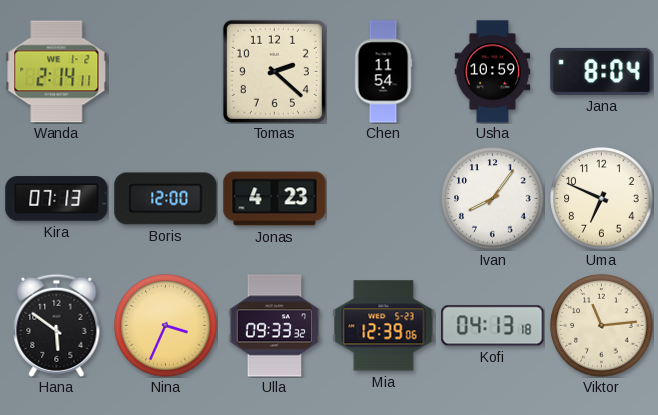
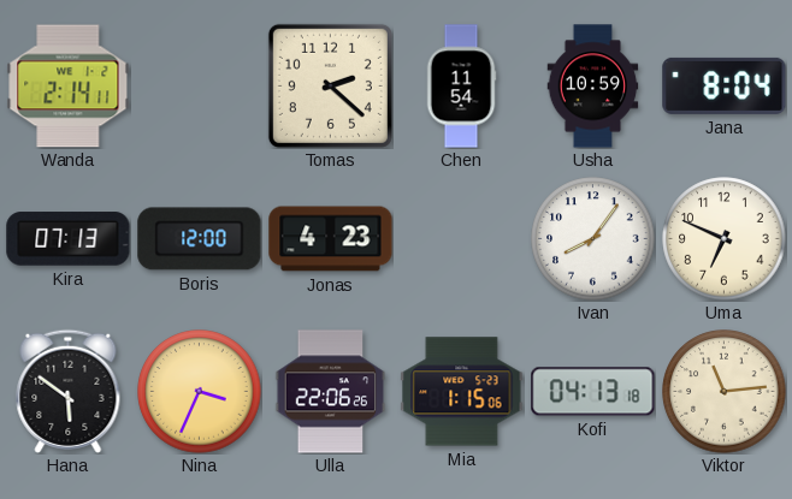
Ulla: 09:33 -> 22:06
Mia: 12:39 -> 1:15
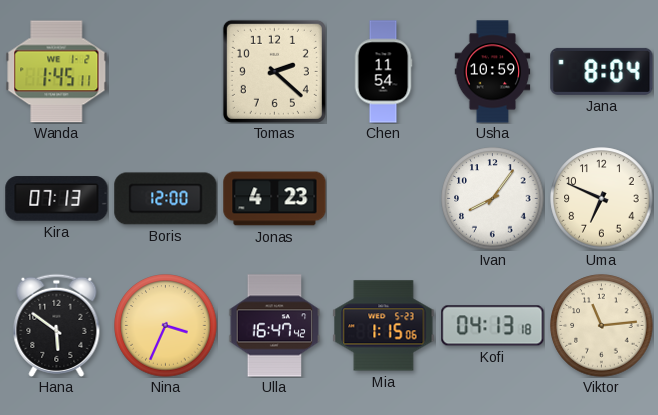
Wanda: 2:14 -> 1:45
Ulla: 22:06 -> 16:47
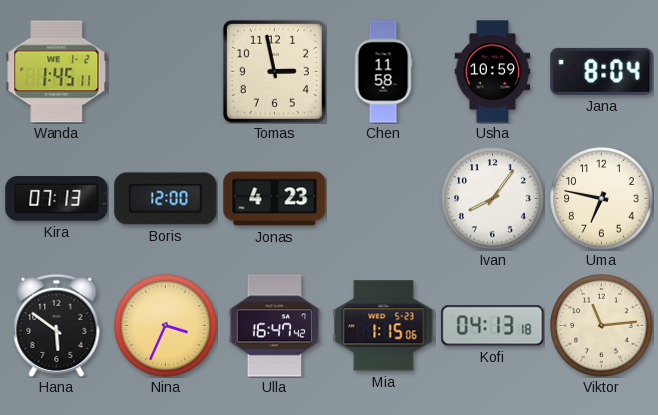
Tomas: 2:22 -> 2:58
Chen: 11:54 -> 11:58
Uma: 6:49 -> 6:47
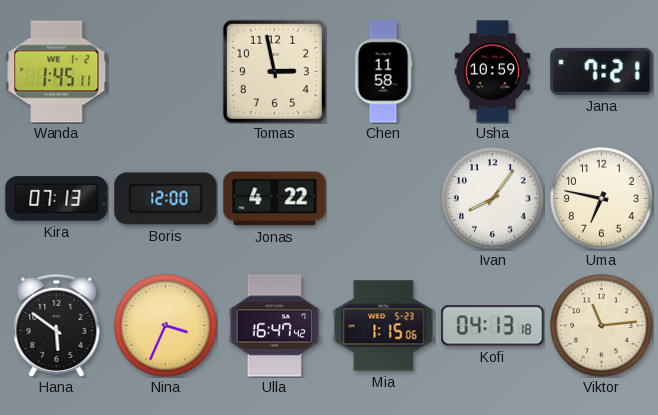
Jana: 8:04 -> 7:21
Jonas: 4:23 -> 4:22
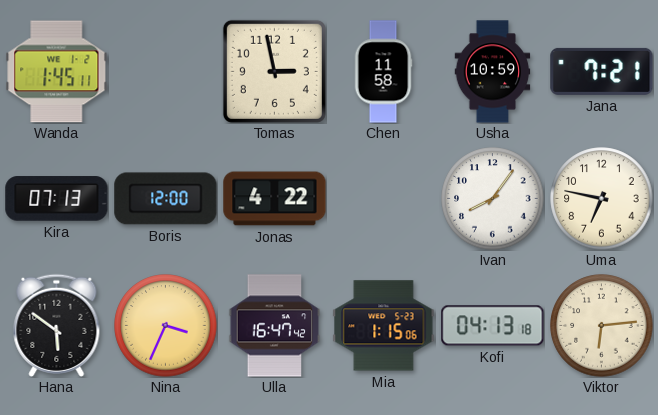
Viktor: 11:14 -> 6:14
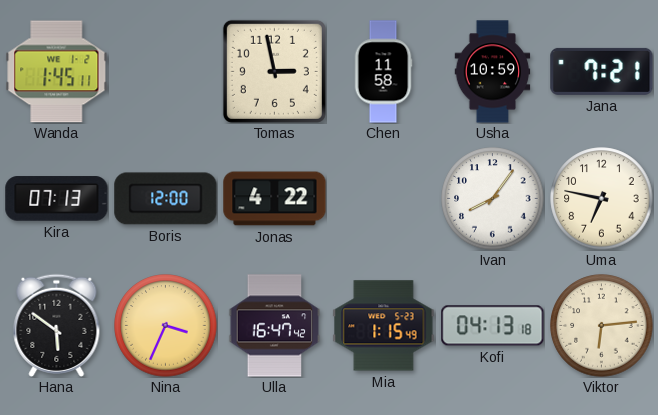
Mia: 1:15:06 -> 1:15:49
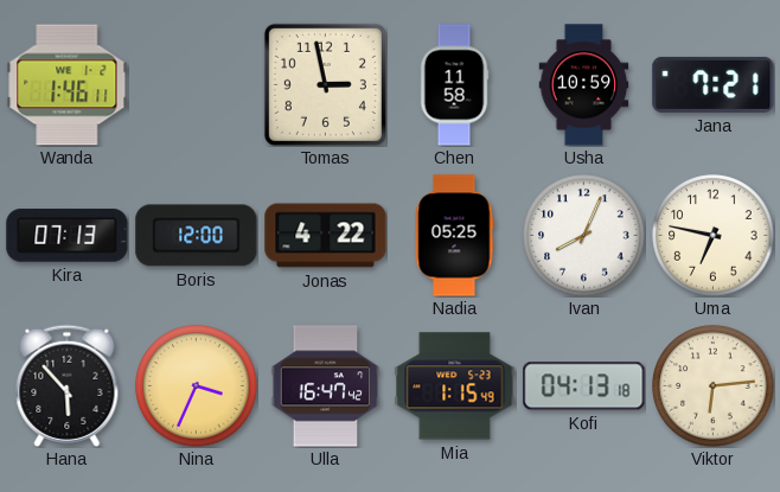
Wanda: 1:45 -> 1:46
Nadia: none -> 05:25
Ivan: 8:06 -> 8:04
Hana: 5:51 -> 5:53
